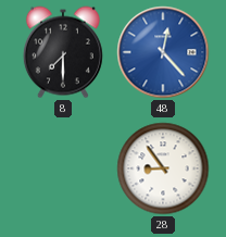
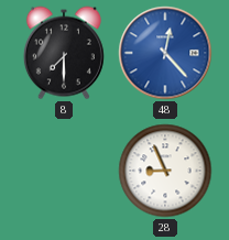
28: 8:54 -> 8:56
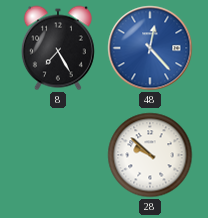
8: 7:30 -> 7:25
28: 8:56 -> 9:52
